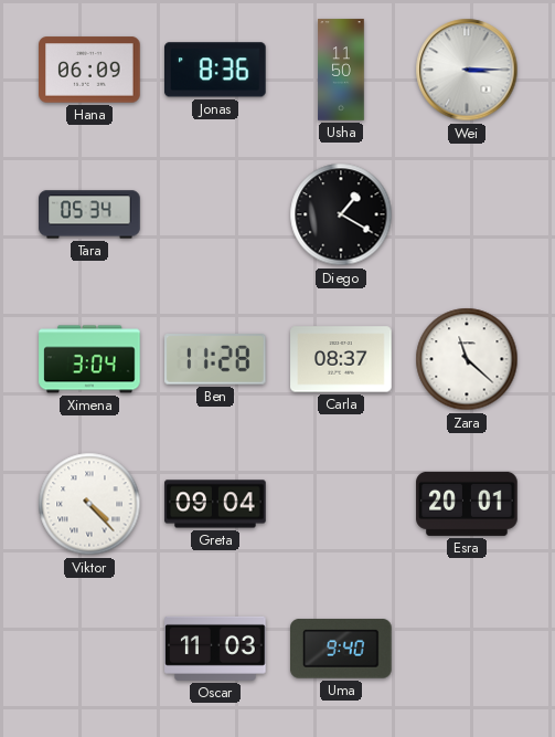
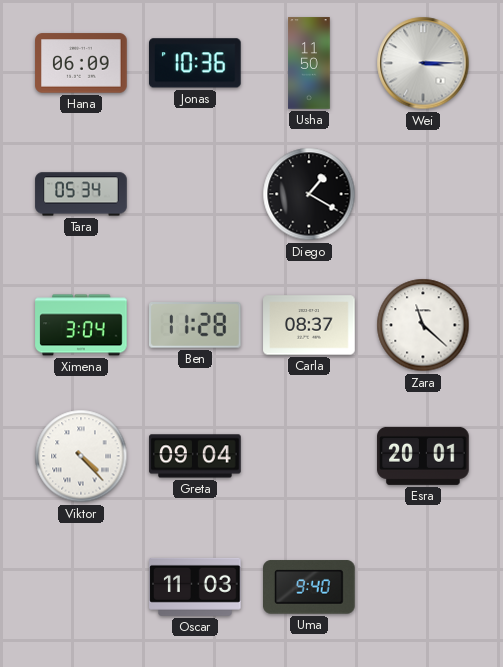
Jonas: 8:36 -> 10:36
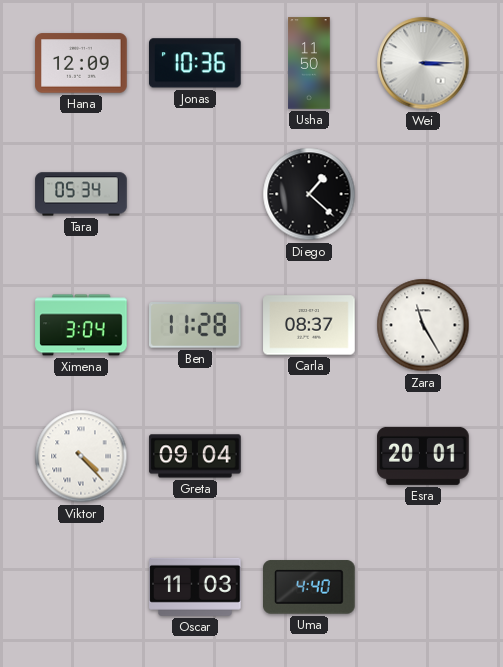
Hana: 06:09 -> 12:09
Diego: 1:20 -> 1:22
Zara: 11:22 -> 11:25
Uma: 9:40 -> 4:40
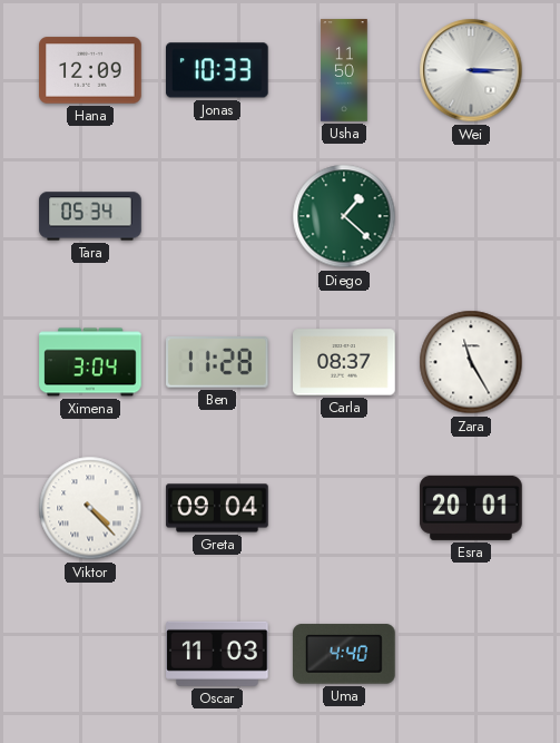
Jonas: 10:36 -> 10:33
Diego dial: black -> green
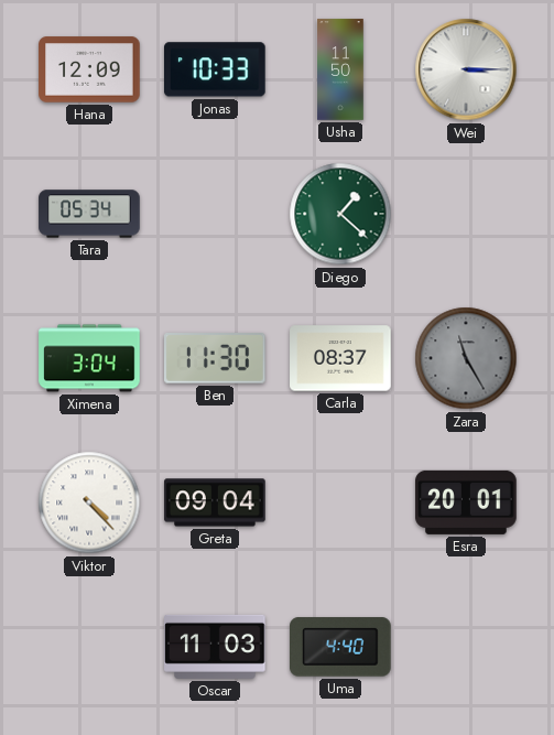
Ben: 11:28 -> 11:30
Zara dial: white -> grey
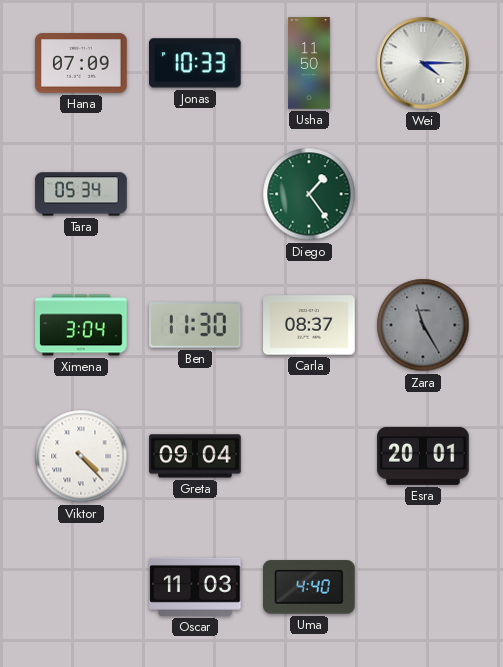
Hana: 12:09 -> 07:09
Wei: 3:15 -> 4:15
Diego: 1:22 -> 1:24
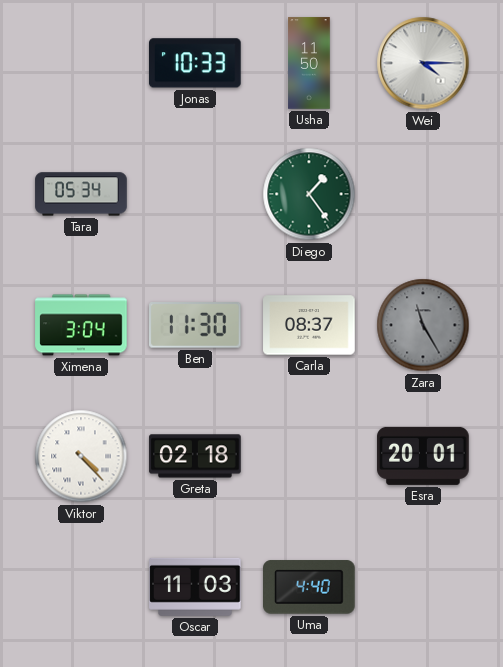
Hana: 07:09 -> none
Greta: 09:04 -> 02:18
